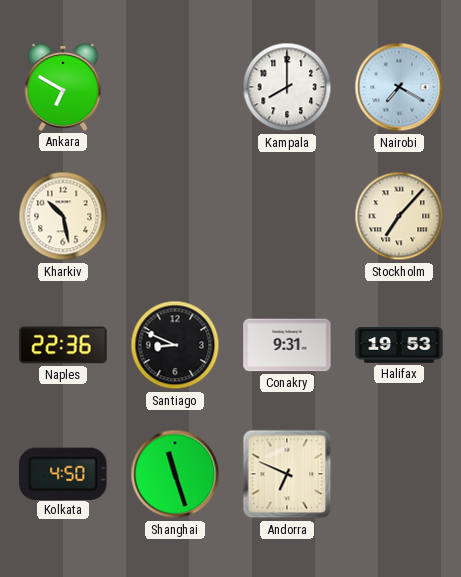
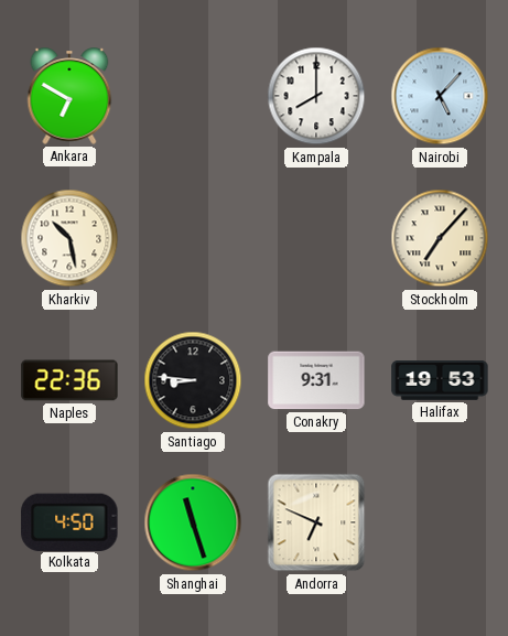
Nairobi: 7:20 -> 5:07
Santiago: 8:49 -> 8:46
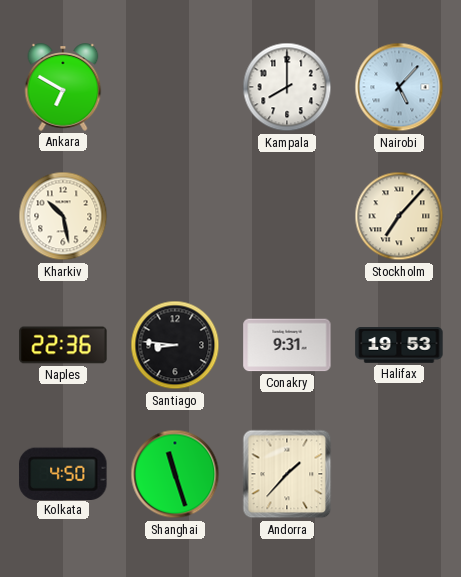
Andorra: 6:49 -> 1:37
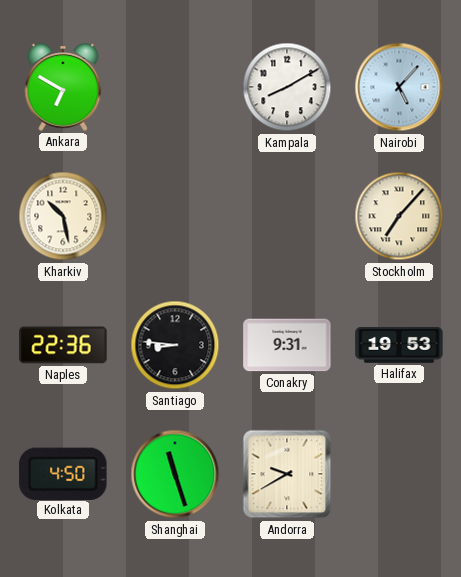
Kampala: 8:00 -> 8:10
Andorra: 1:37 -> 9:40
